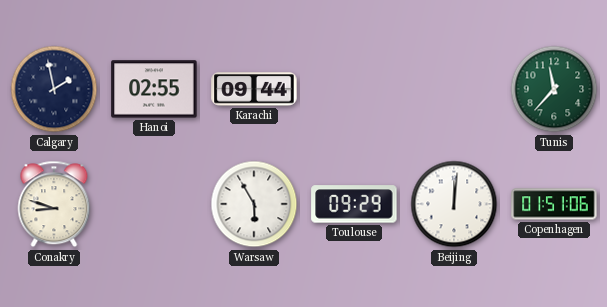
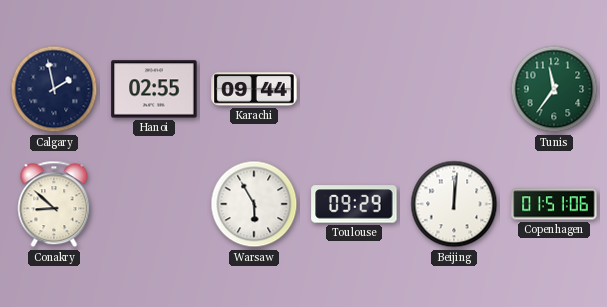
Tunis: 11:37 -> 11:36
Conakry: 8:48 -> 8:52
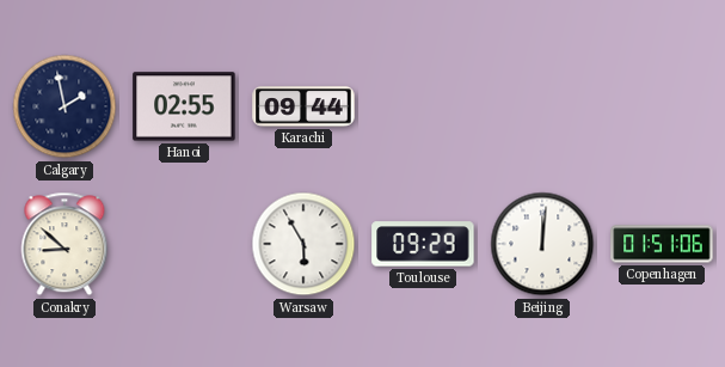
Tunis: 11:36 -> none
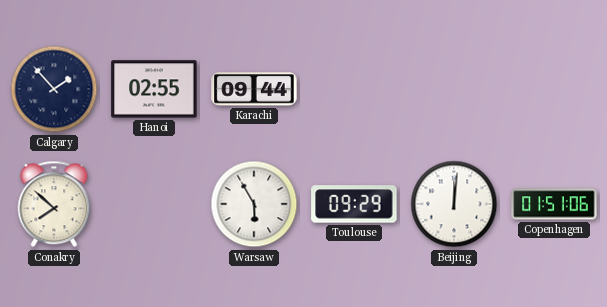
Calgary: 1:58 -> 1:53
Conakry: 8:52 -> 7:52
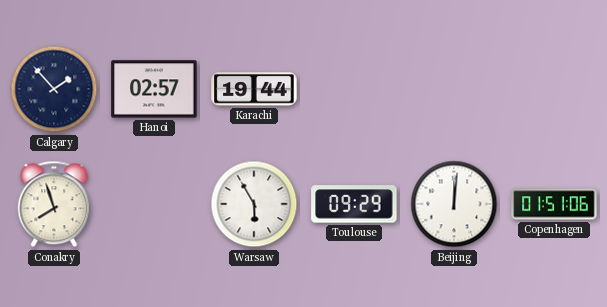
Hanoi: 02:55 -> 02:57
Karachi: 09:44 -> 19:44
Conakry: 7:52 -> 7:57
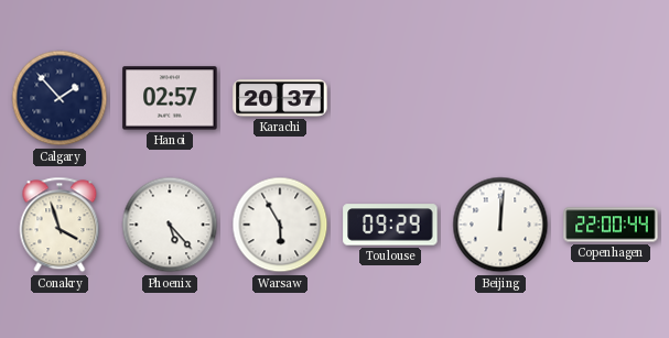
Karachi: 19:44 -> 20:37
Conakry: 7:57 -> 3:57
Phoenix: none -> 5:23
Copenhagen: 01:51 -> 22:00
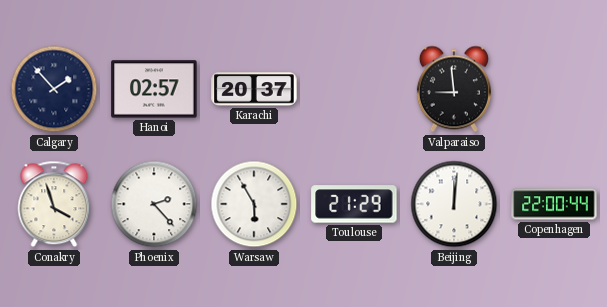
Valparaiso: none -> 8:59
Phoenix: 5:23 -> 2:23
Toulouse: 09:29 -> 21:29
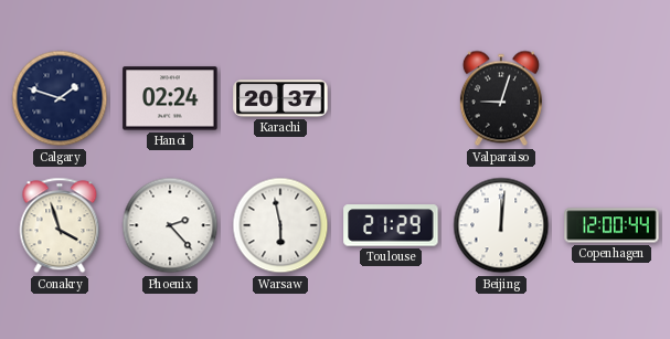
Calgary: 1:53 -> 1:48
Hanoi: 02:57 -> 02:24
Valparaiso: 8:59 -> 9:03
Warsaw: 5:55 -> 5:58
Copenhagen: 22:00 -> 12:00
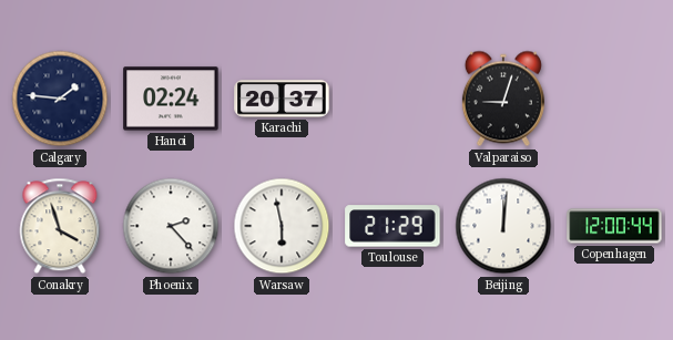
Calgary: 1:48 -> 1:46
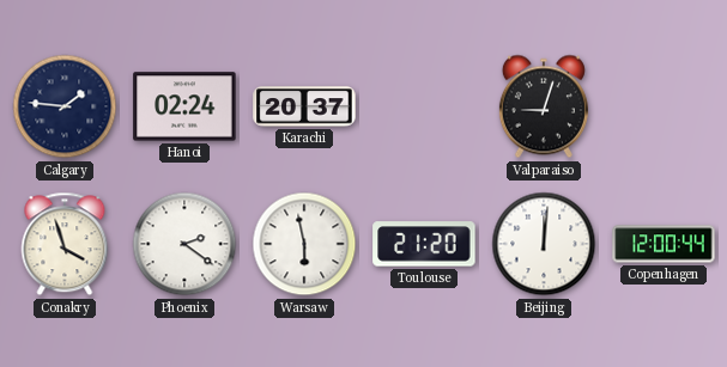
Phoenix: 2:23 -> 2:21
Toulouse: 21:29 -> 21:20
